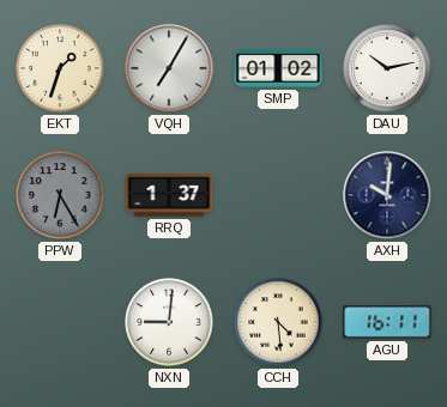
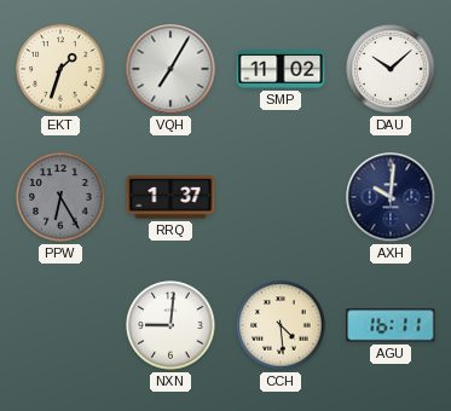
SMP: 01:02 -> 11:02
DAU: 10:13 -> 10:08
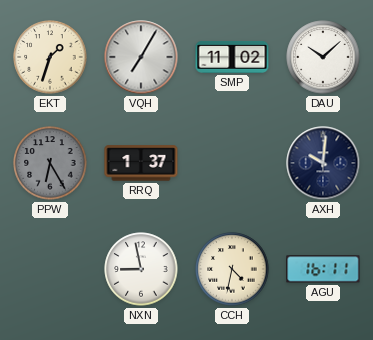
NXN: 9:01 -> 8:58
CCH: 4:29 -> 4:32
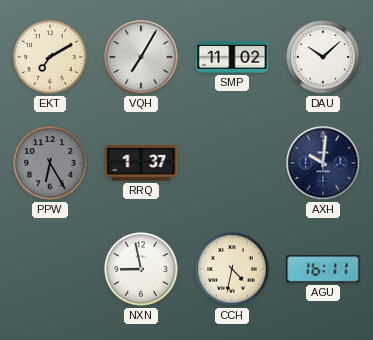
EKT: 1:33 -> 7:10
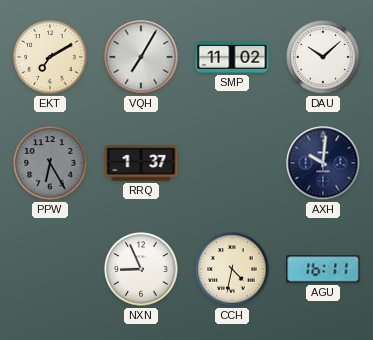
NXN: 8:58 -> 8:56
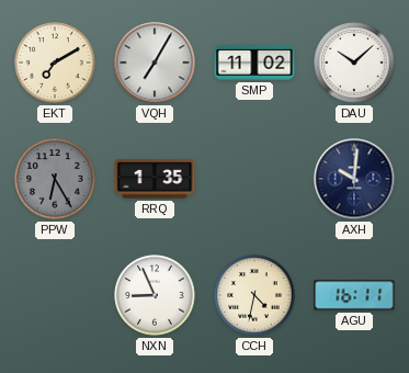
RRQ: 1:37 -> 1:35
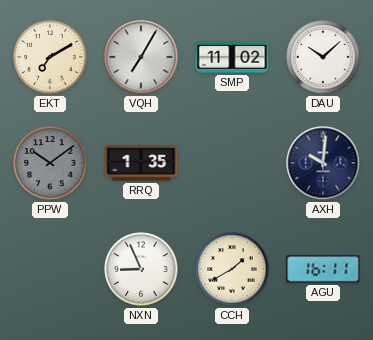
PPW: 6:25 -> 10:09
CCH: 4:32 -> 1:40
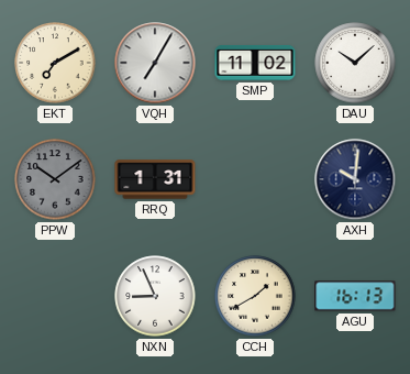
RRQ: 1:35 -> 1:31
AGU: 16:11 -> 16:13
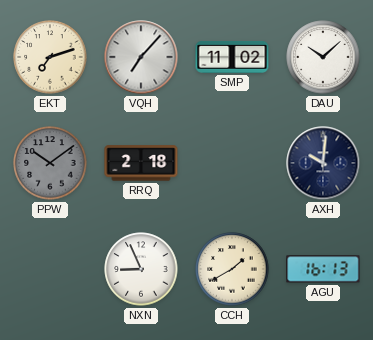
EKT: 7:10 -> 7:12
VQH: 7:05 -> 7:07
RRQ: 1:31 -> 2:18
